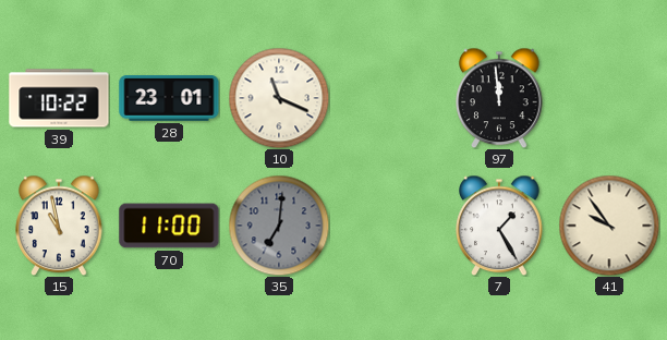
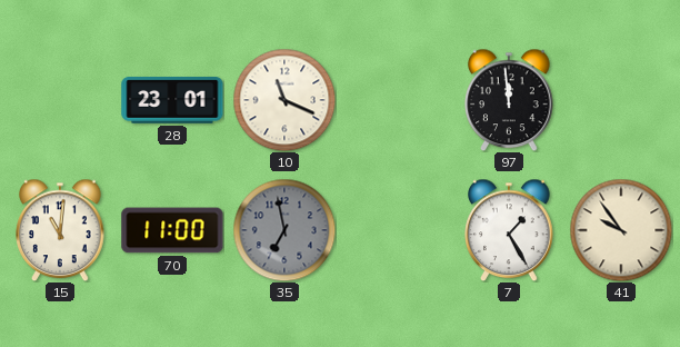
39: 10:22 -> none
15: 10:58 -> 11:01
35: 7:01 -> 6:58
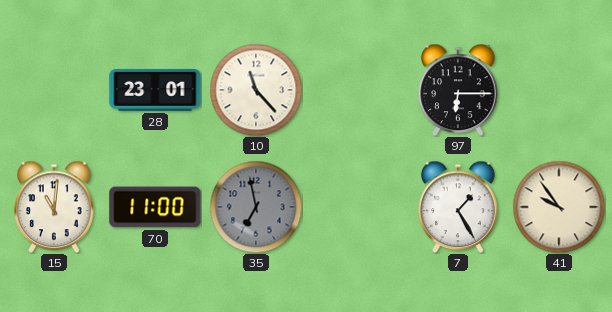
10: 11:19 -> 11:23
97: 11:59 -> 6:15
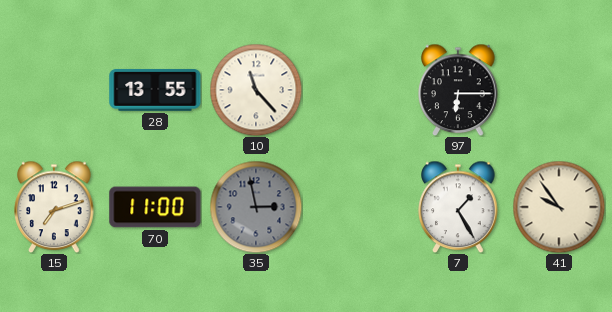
28: 23:01 -> 13:55
15: 11:01 -> 7:12
35: 6:58 -> 2:58
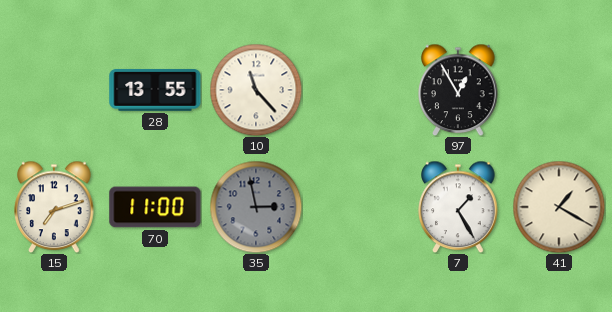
97: 6:15 -> 12:55
41: 9:54 -> 1:20
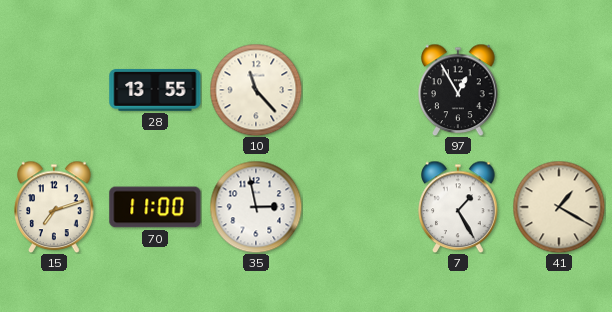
35 dial: grey -> white
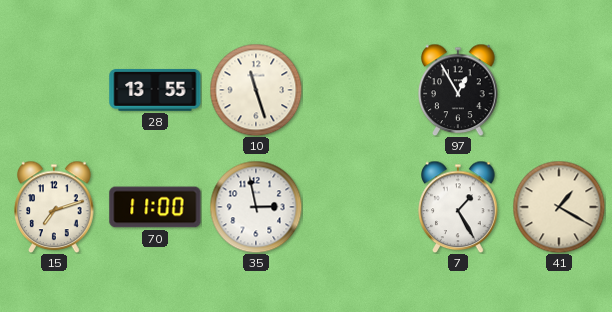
10: 11:23 -> 11:27
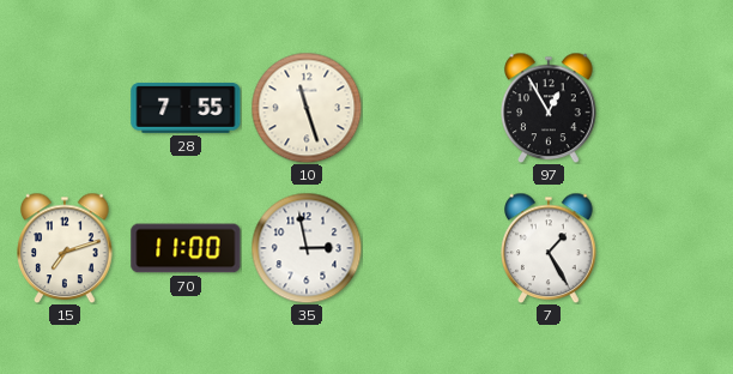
28: 13:55 -> 7:55
41: 1:20 -> none
